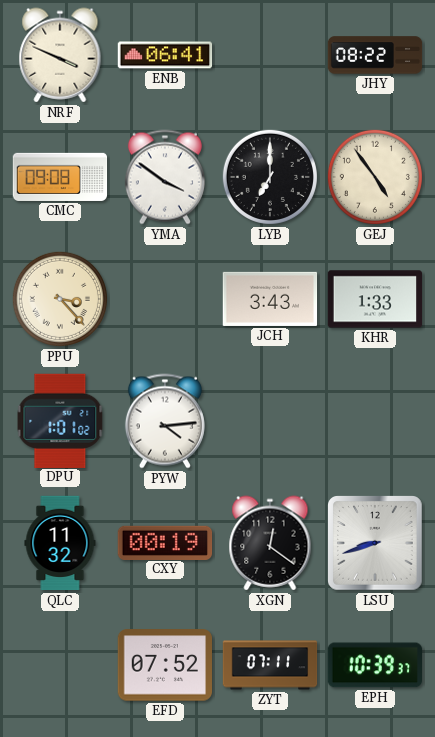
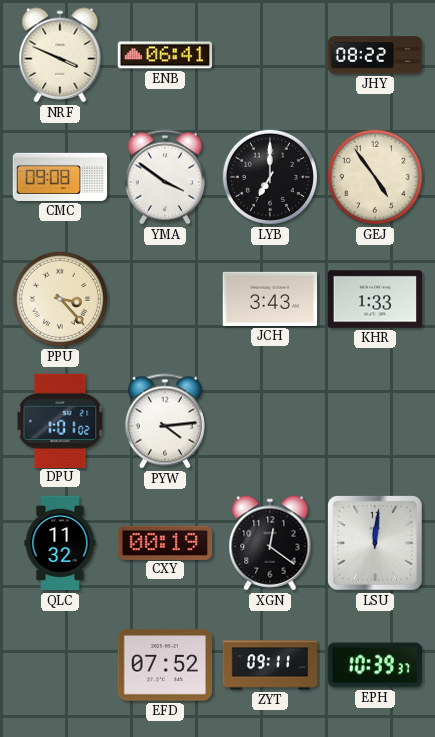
LSU: 8:42 -> 12:01
ZYT: 07:11 -> 09:11
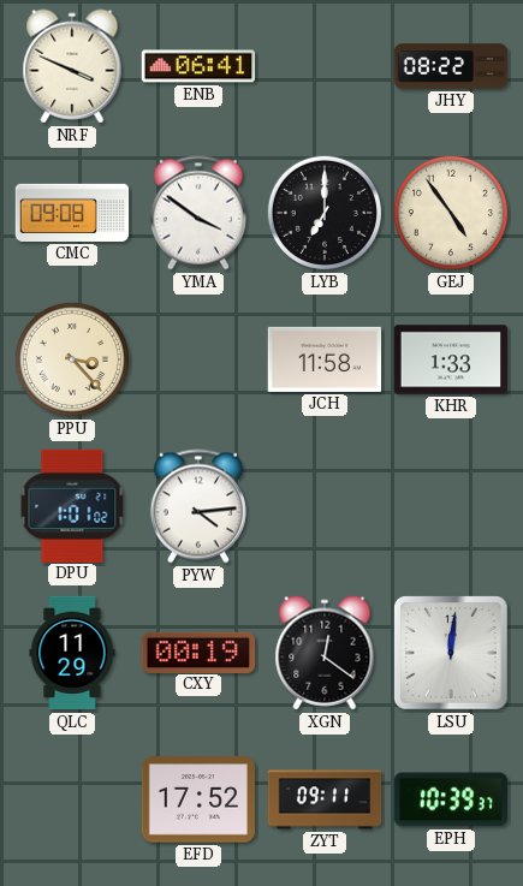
JCH: 3:43 -> 11:58
QLC: 11:32 -> 11:29
EFD: 07:52 -> 17:52
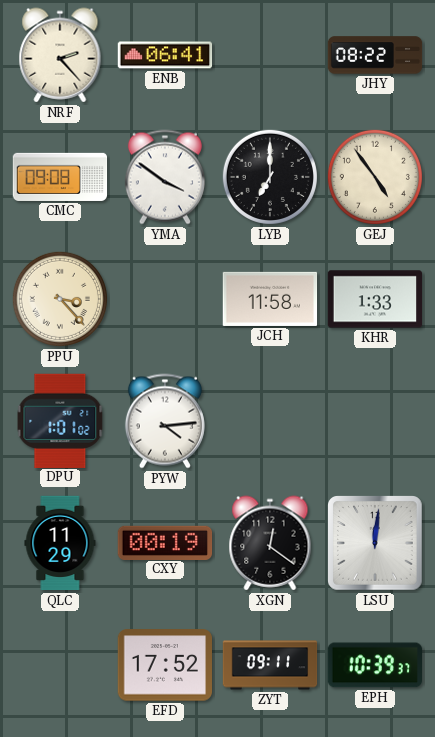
NRF: 3:49 -> 2:23
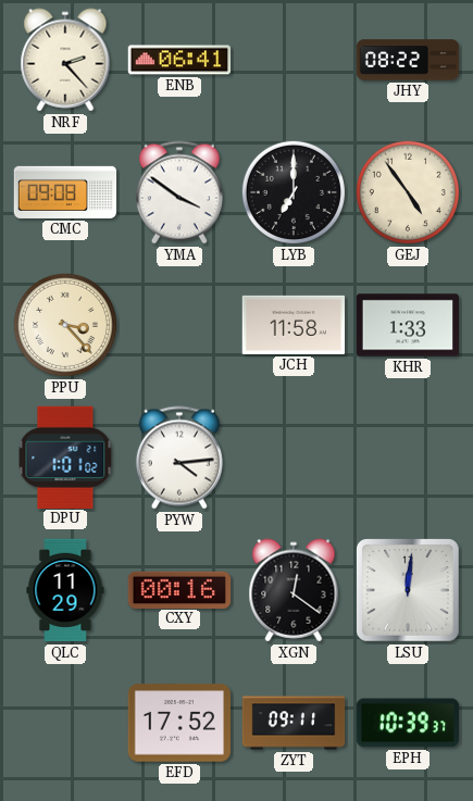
CXY: 00:19 -> 00:16
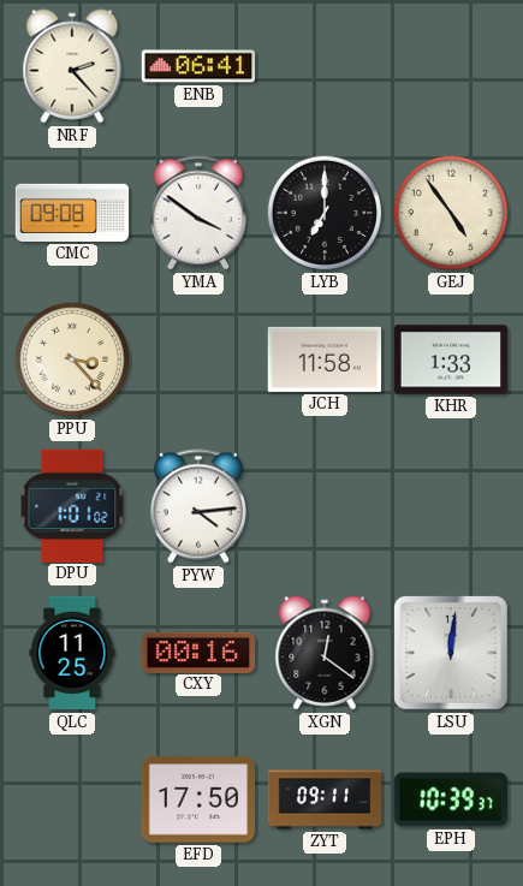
JHY: 08:22 -> none
QLC: 11:29 -> 11:25
EFD: 17:52 -> 17:50
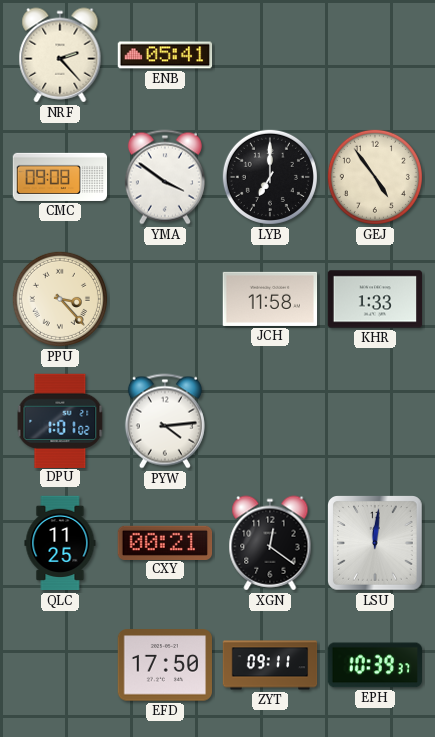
ENB: 06:41 -> 05:41
CXY: 00:16 -> 00:21
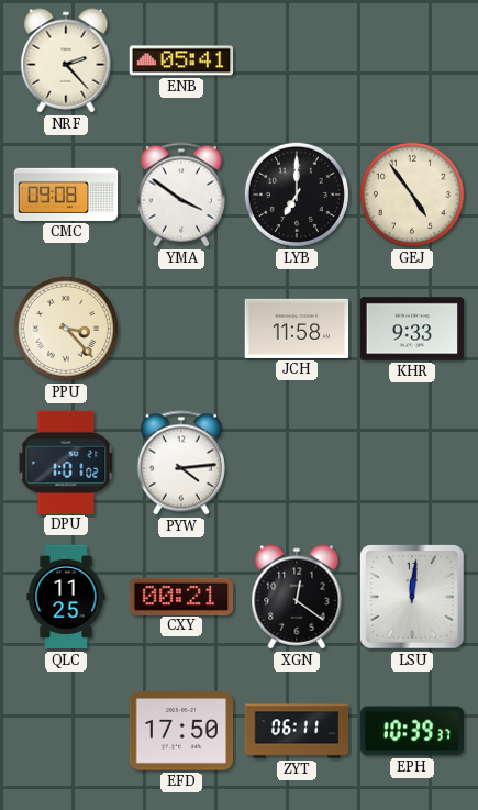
KHR: 1:33 -> 9:33
ZYT: 09:11 -> 06:11
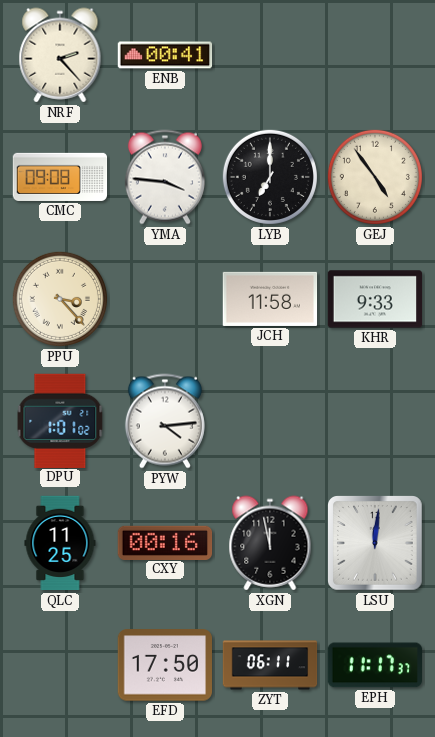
ENB: 05:41 -> 00:41
YMA: 3:51 -> 3:46
CXY: 00:21 -> 00:16
XGN: 12:21 -> 11:58
EPH: 10:39 -> 11:17
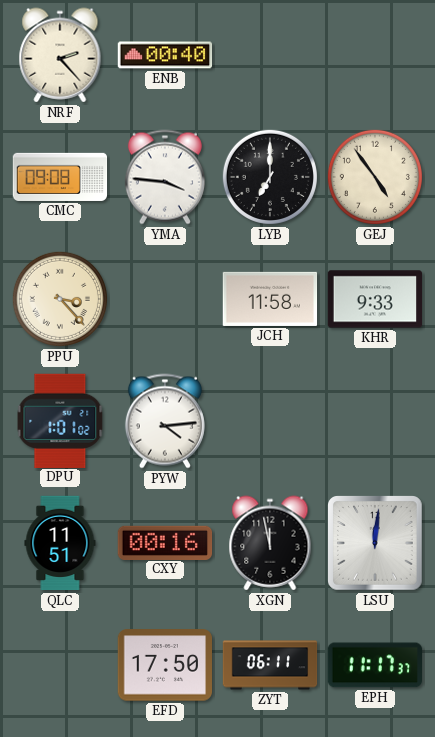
ENB: 00:41 -> 00:40
QLC: 11:25 -> 11:51
